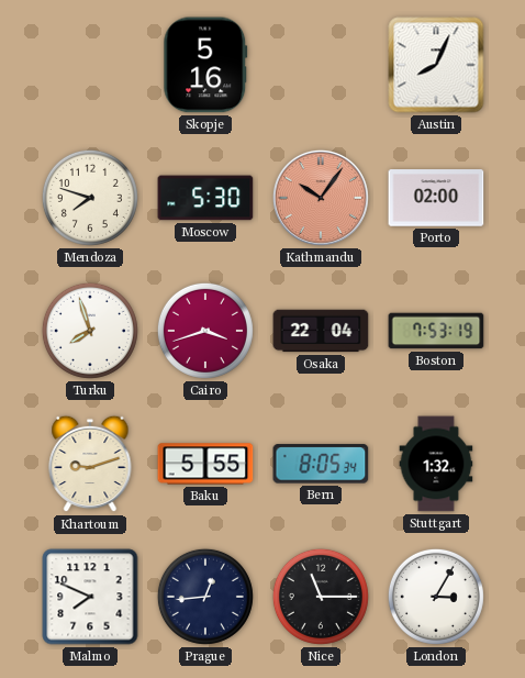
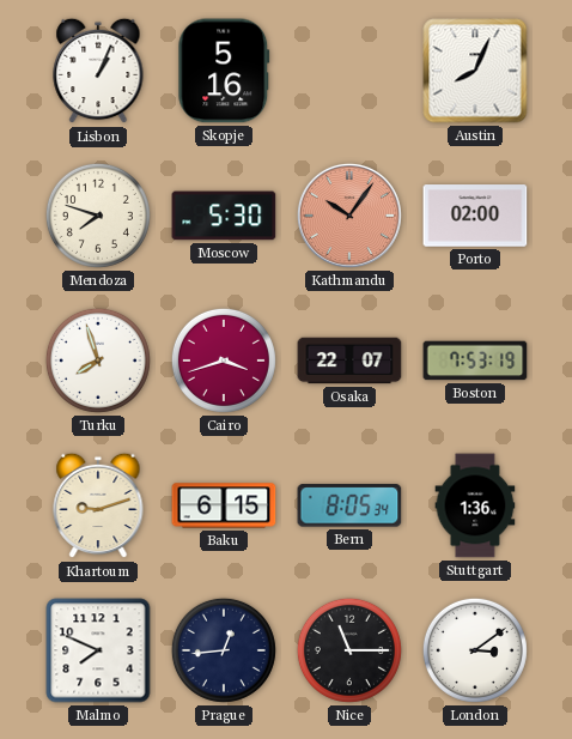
Lisbon: none -> 1:04
Osaka: 22:04 -> 22:07
Baku: 5:55 -> 6:15
Stuttgart: 1:32 -> 1:36
London: 3:05 -> 3:09
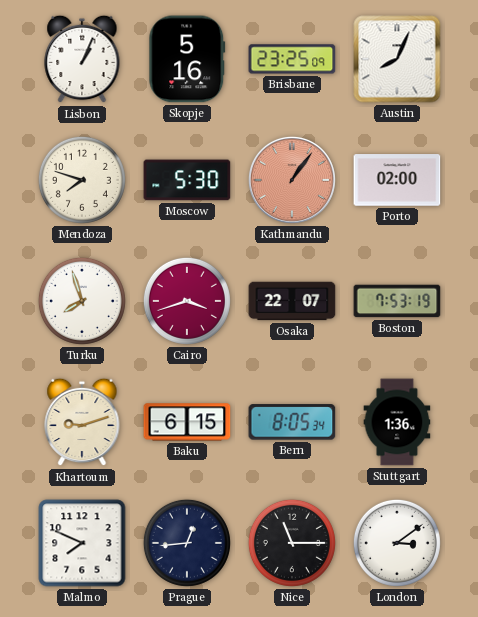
Brisbane: none -> 23:25
Kathmandu: 10:06 -> 1:06
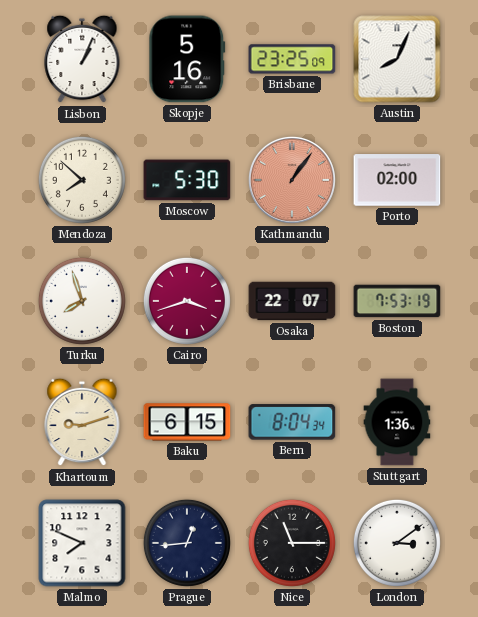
Mendoza: 7:48 -> 7:52
Bern: 8:05 -> 8:04
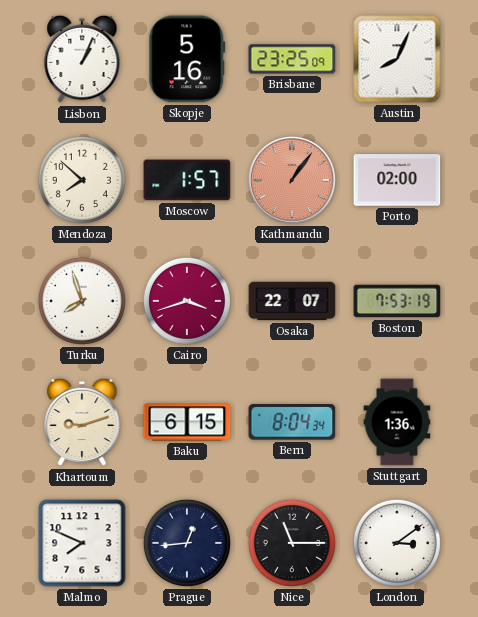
Moscow: 5:30 -> 1:57
